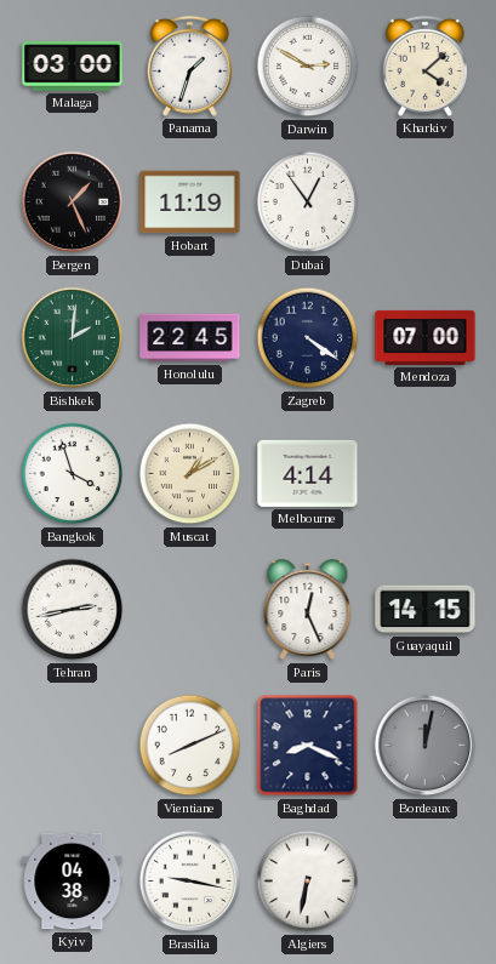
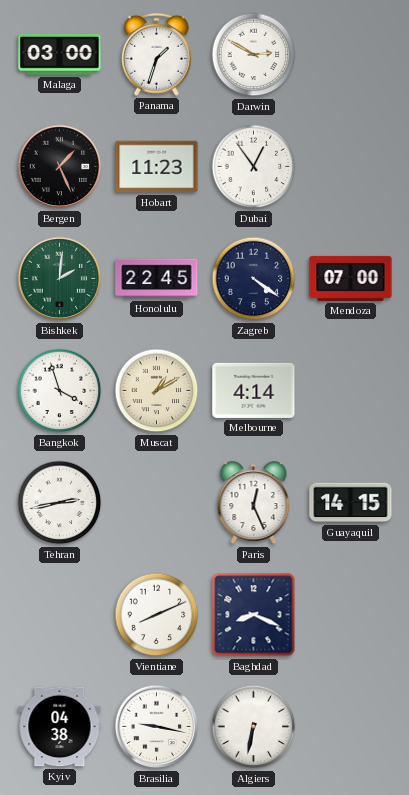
Kharkiv: 4:08 -> none
Hobart: 11:19 -> 11:23
Bordeaux: 12:02 -> none
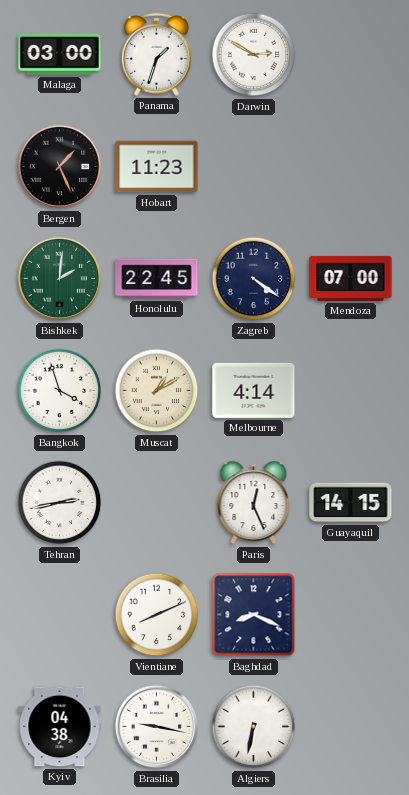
Dubai: 12:54 -> none
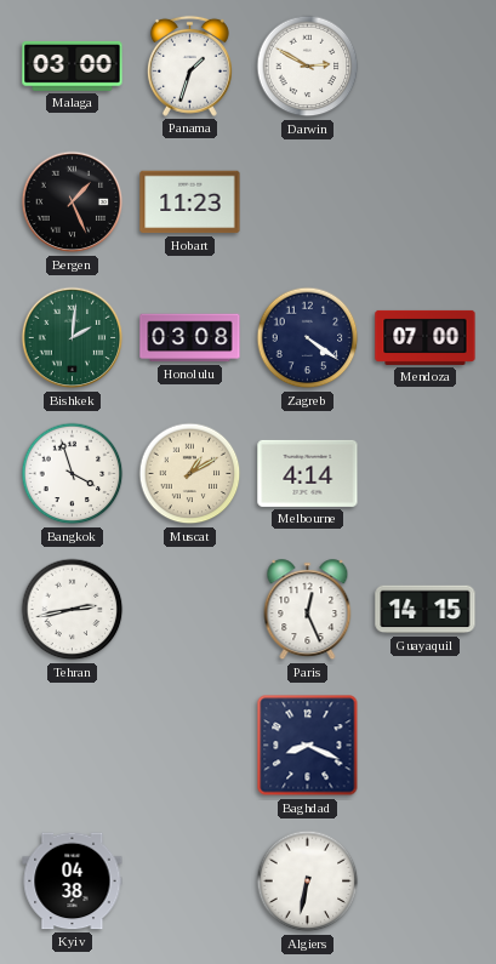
Honolulu: 22:45 -> 03:08
Vientiane: 8:11 -> none
Brasilia: 9:17 -> none
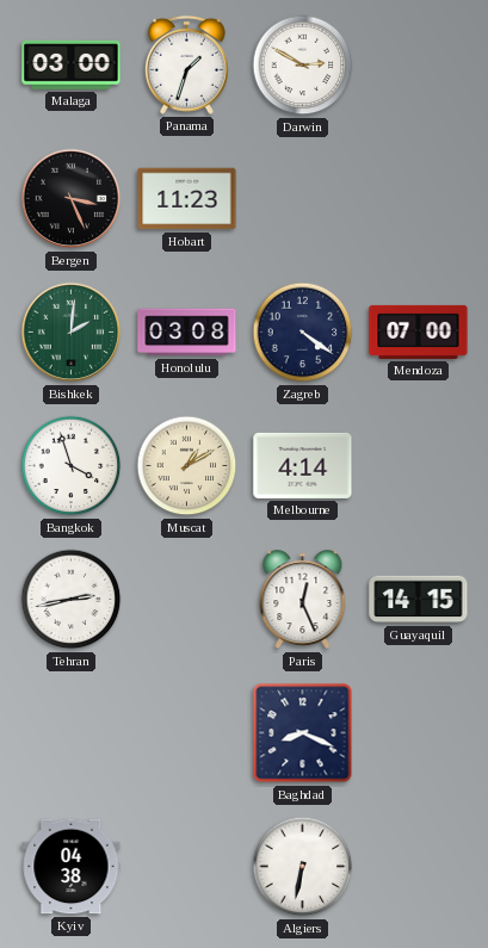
Bergen: 1:26 -> 3:26
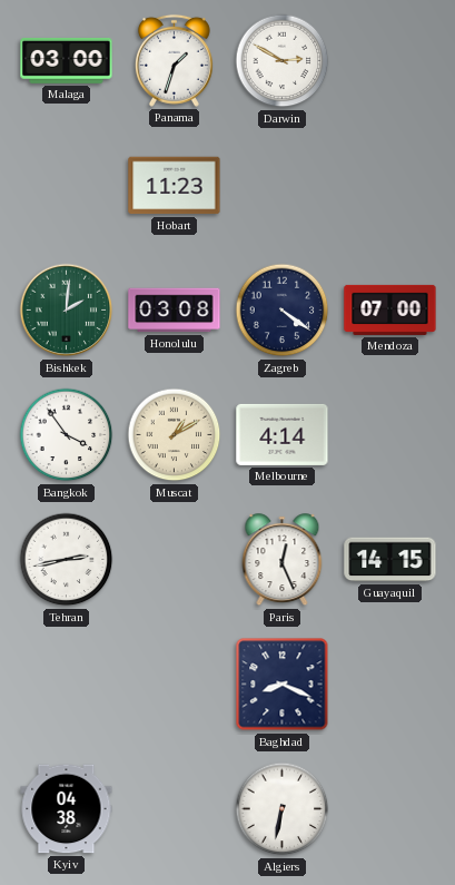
Bergen: 3:26 -> none
Bangkok: 3:57 -> 3:54
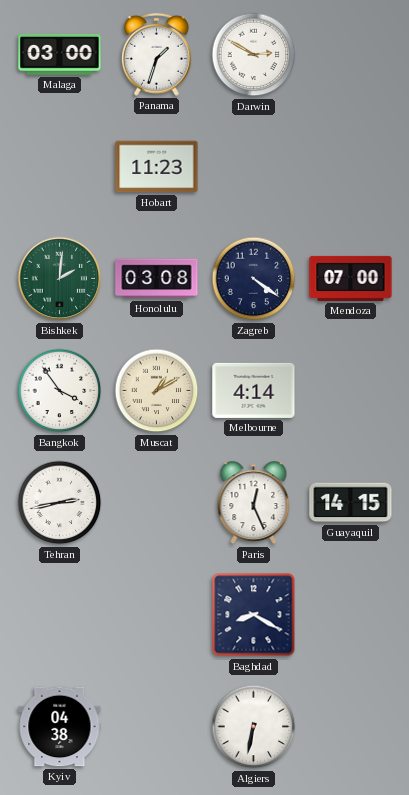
Baghdad: 8:19 -> 8:20
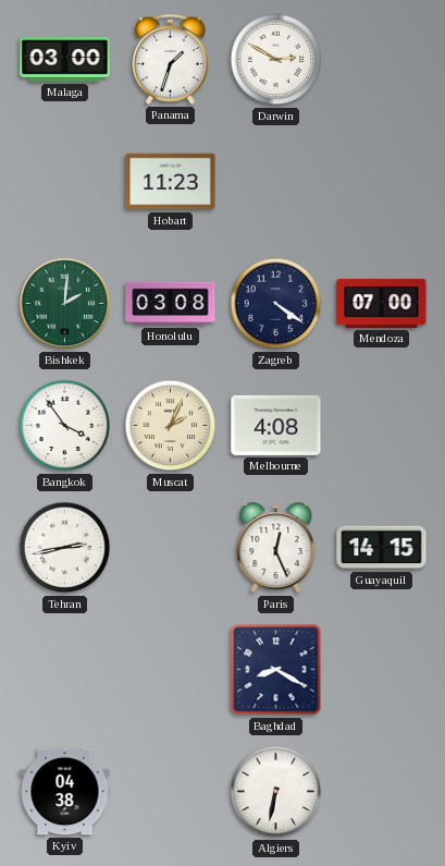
Muscat: 1:10 -> 2:04
Melbourne: 4:14 -> 4:08
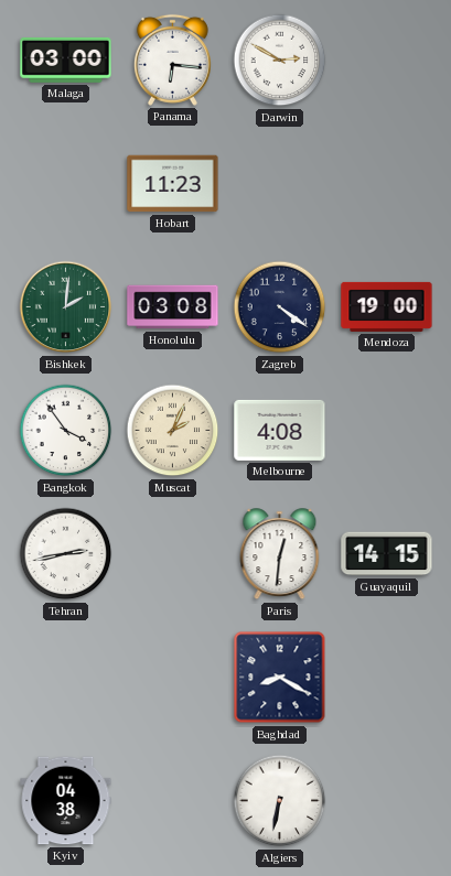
Panama: 1:33 -> 6:16
Mendoza: 07:00 -> 19:00
Paris: 12:26 -> 12:31
